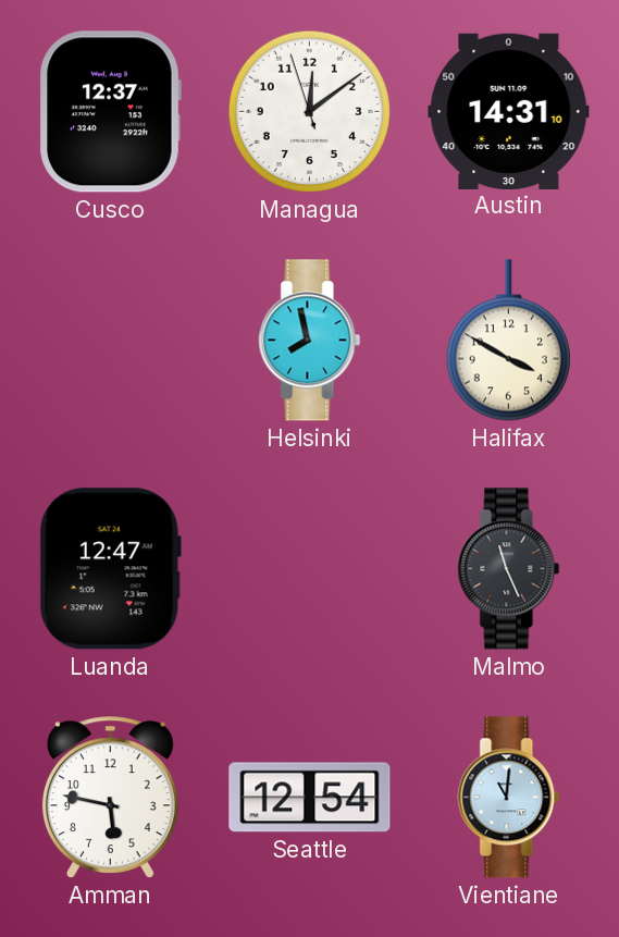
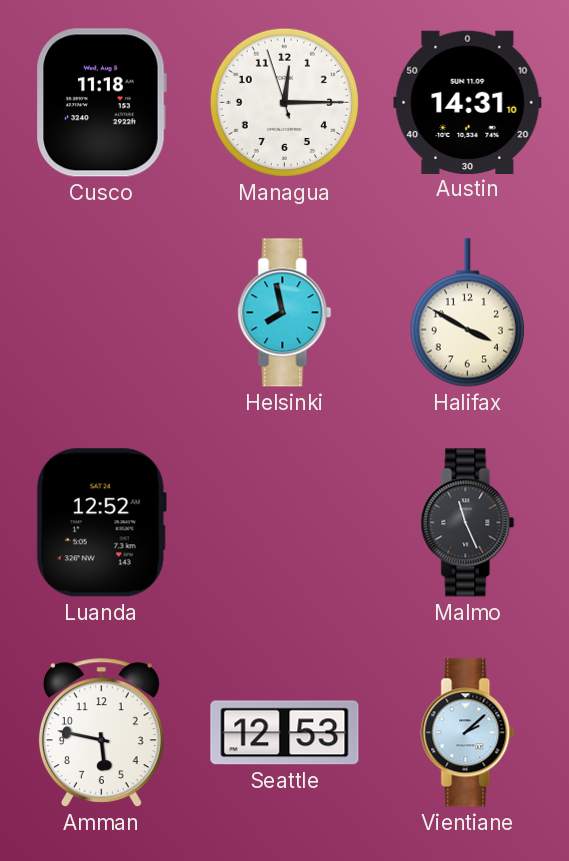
Cusco: 12:37 -> 11:18
Managua: 12:08 -> 12:14
Luanda: 12:47 -> 12:52
Seattle: 12:54 -> 12:53
Vientiane: 11:01 -> 2:08
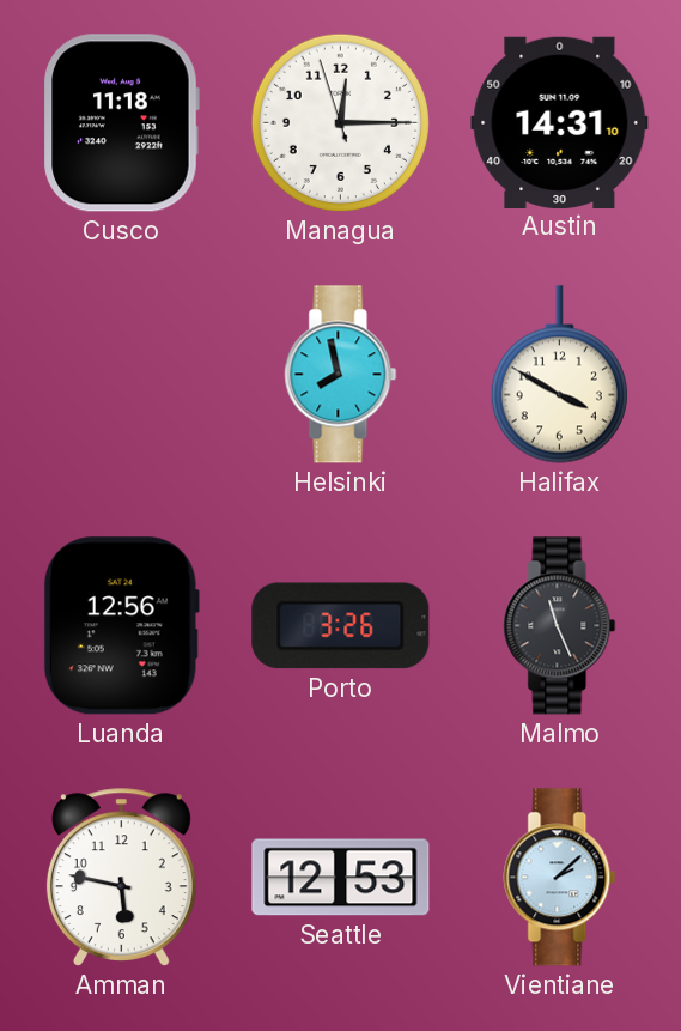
Luanda: 12:52 -> 12:56
Porto: none -> 3:26
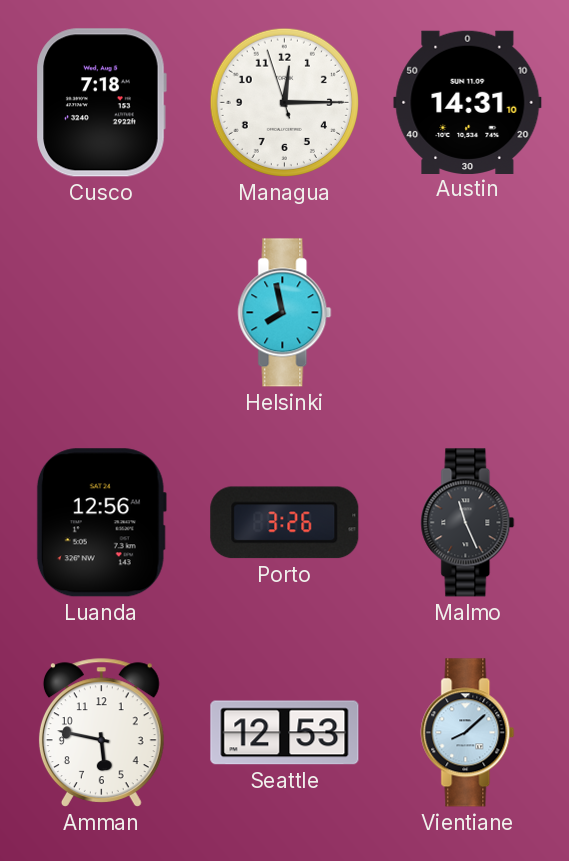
Cusco: 11:18 -> 7:18
Halifax: 3:50 -> none
Vientiane: 2:08 -> 8:08
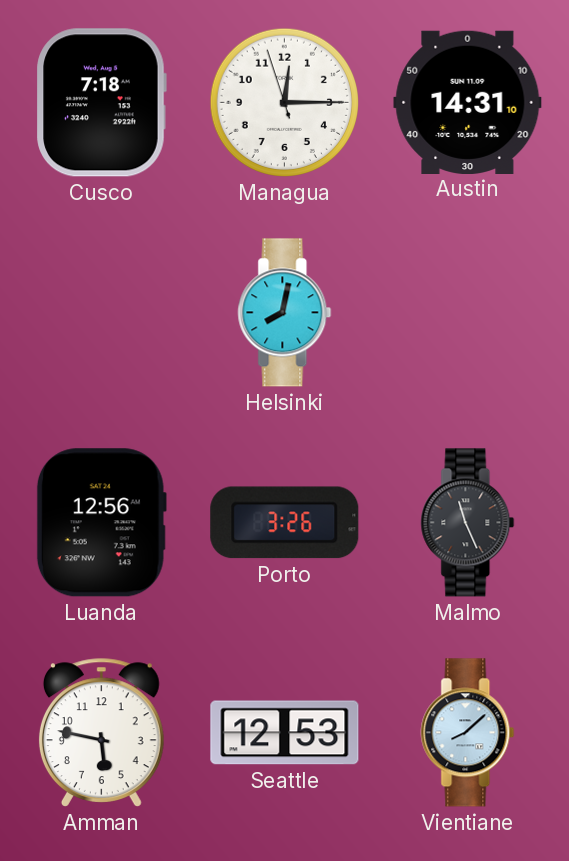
Helsinki: 7:58 -> 8:02
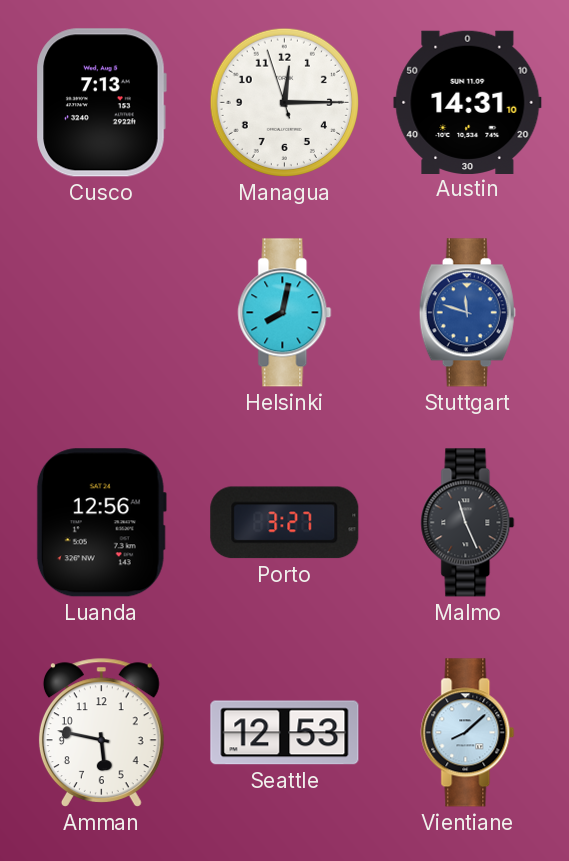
Cusco: 7:18 -> 7:13
Stuttgart: none -> 11:48
Porto: 3:26 -> 3:27
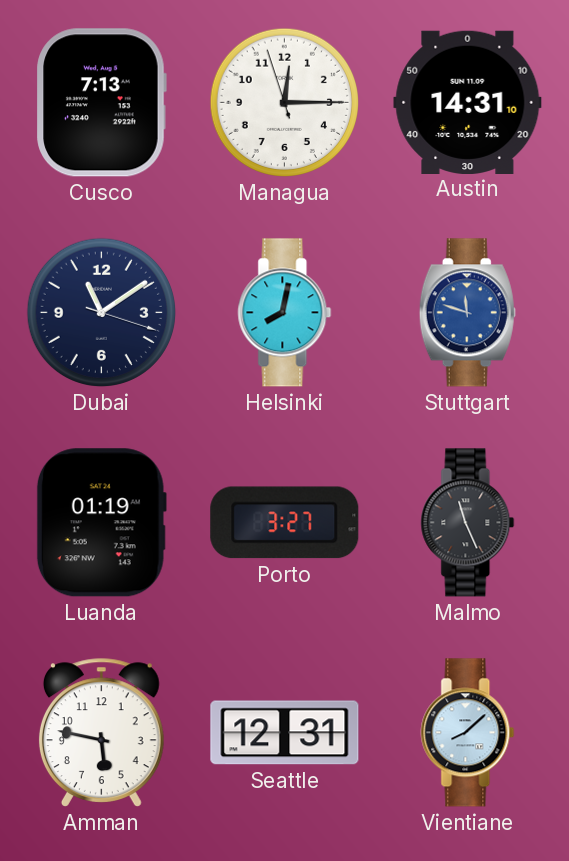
Dubai: none -> 11:09
Luanda: 12:56 -> 01:19
Seattle: 12:53 -> 12:31
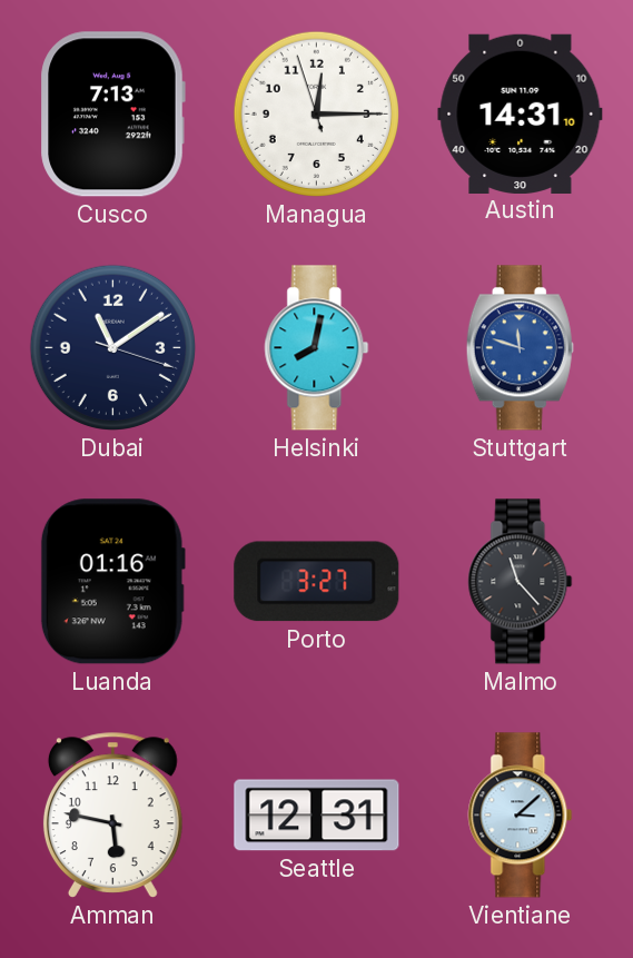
Luanda: 01:19 -> 01:16
Malmo: 11:26 -> 11:23
Vientiane: 8:08 -> 3:08
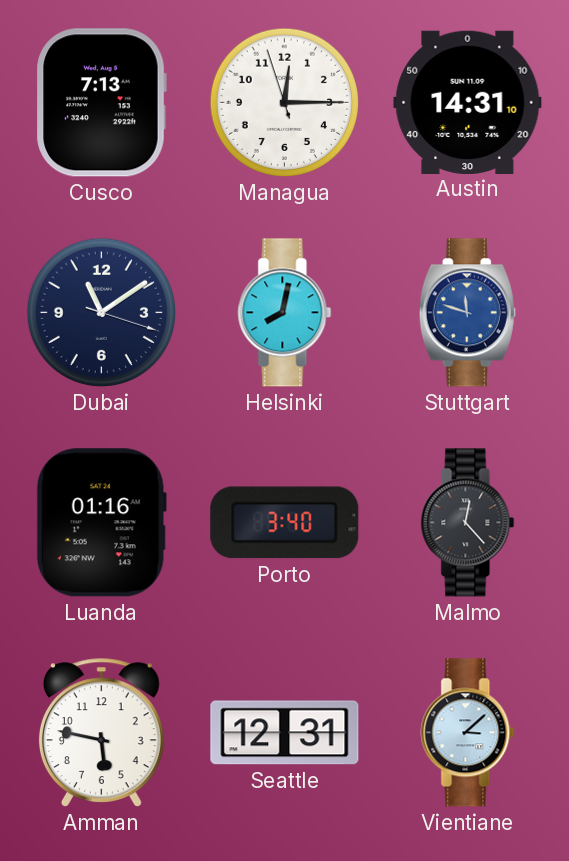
Porto: 3:27 -> 3:40
Malmo: 11:23 -> 12:23
